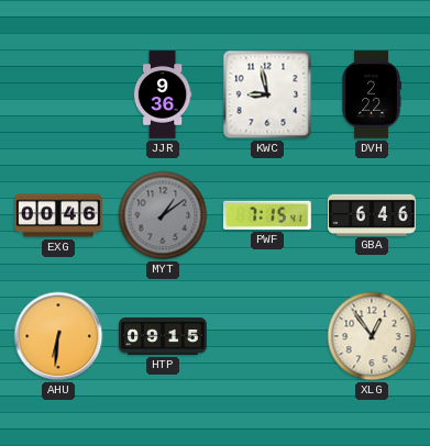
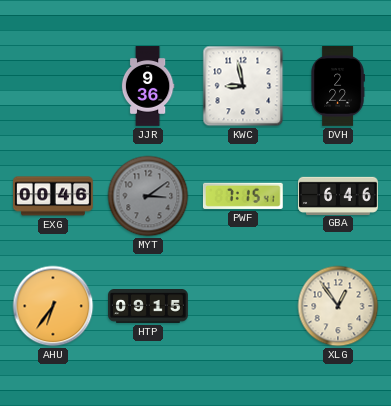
MYT: 1:09 -> 3:09
AHU: 6:31 -> 6:36
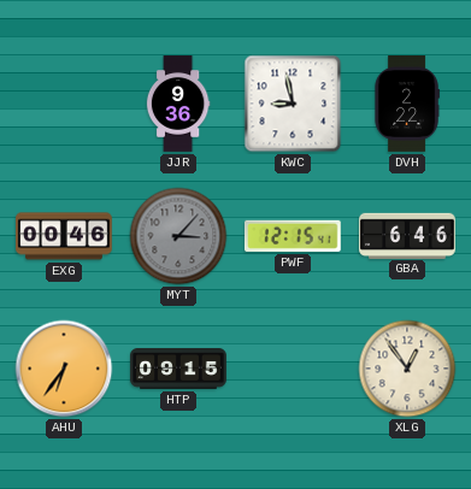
MYT: 3:09 -> 3:07
PWF: 7:15 -> 12:15
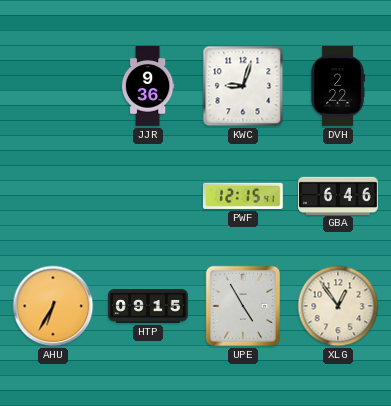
KWC: 8:58 -> 9:03
EXG: 00:46 -> none
MYT: 3:07 -> none
AHU: 6:36 -> 6:35
UPE: none -> 4:55
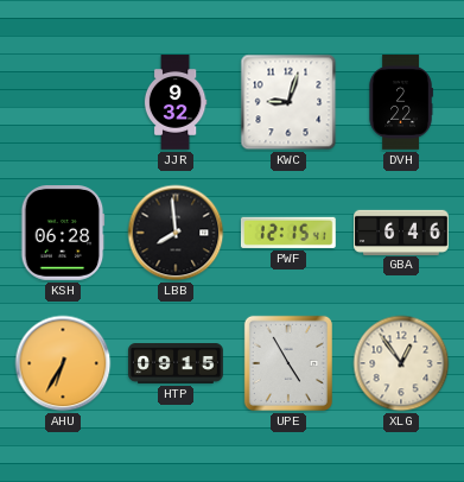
JJR: 9:36 -> 9:32
KSH: none -> 06:28
LBB: none -> 7:59
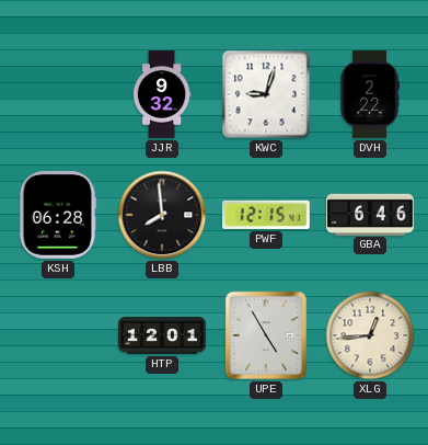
AHU: 6:35 -> none
HTP: 09:15 -> 12:01
XLG: 12:54 -> 12:44
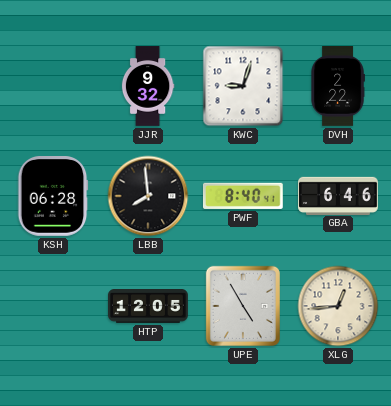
PWF: 12:15 -> 8:40
HTP: 12:01 -> 12:05
